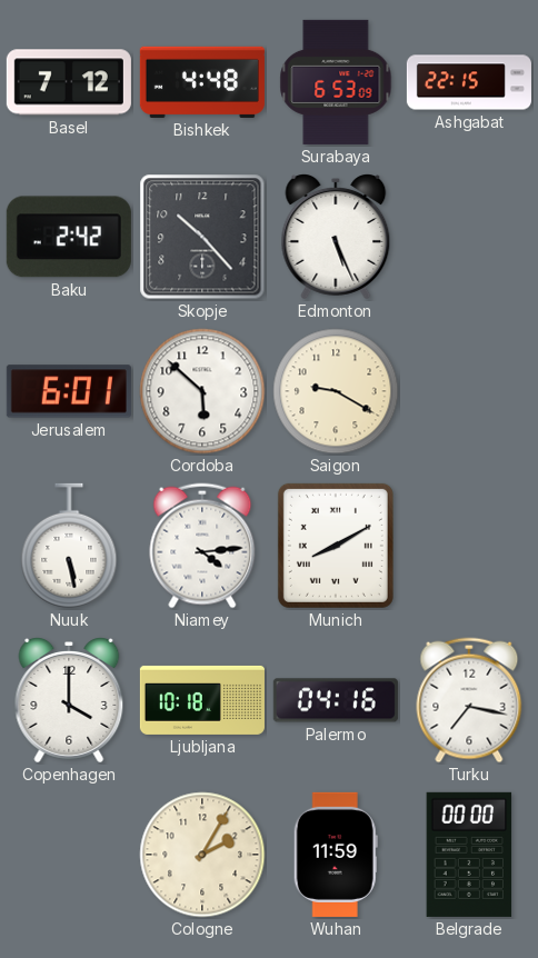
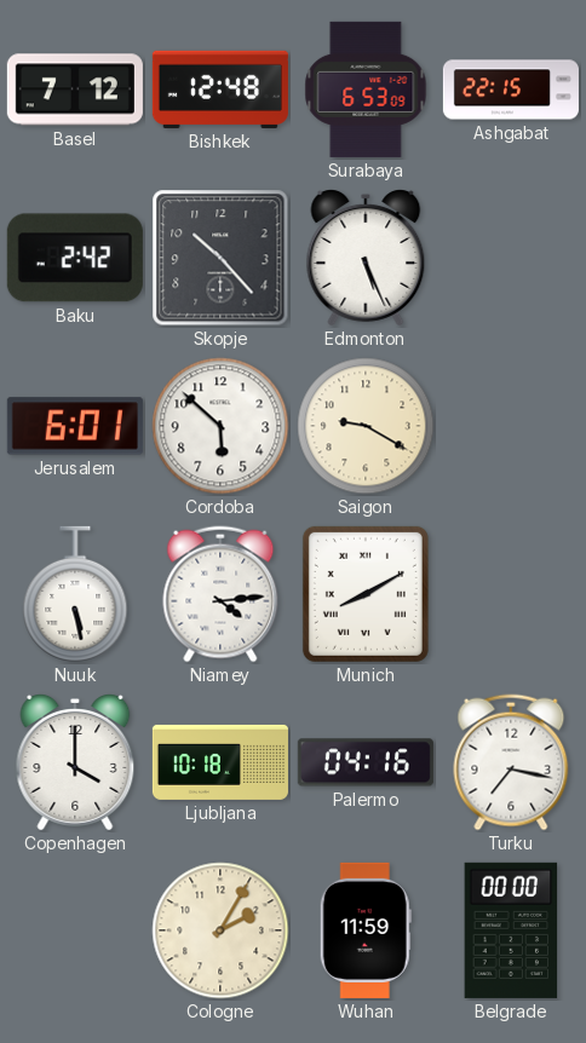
Bishkek: 4:48 -> 12:48
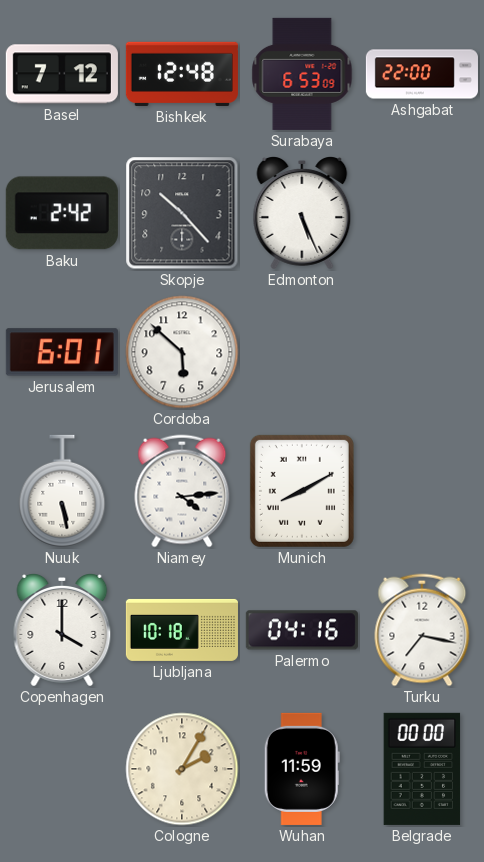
Ashgabat: 22:15 -> 22:00
Saigon: 9:20 -> none
